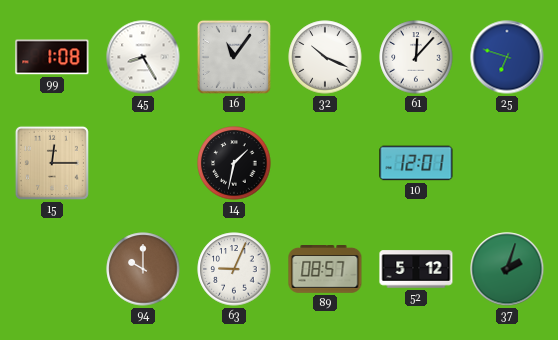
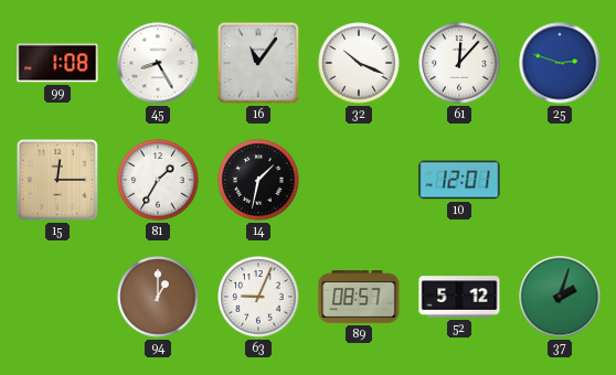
25: 6:48 -> 2:48
81: none -> 1:35
94: 10:00 -> 1:00
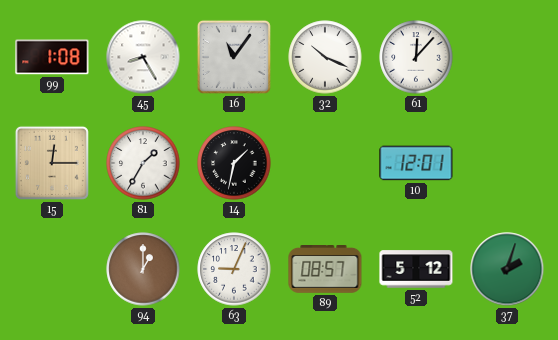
25: 2:48 -> none
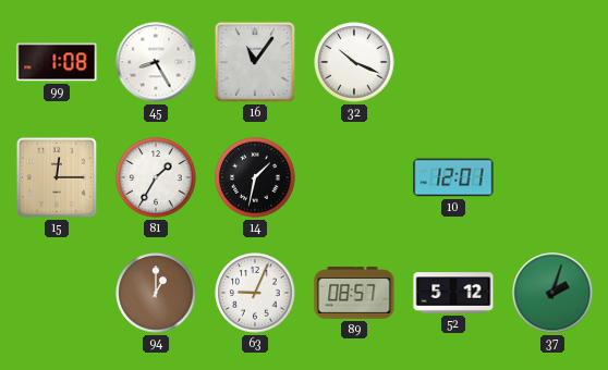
61: 12:07 -> none
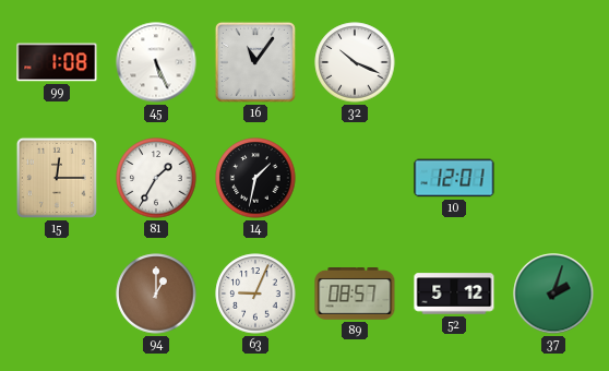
45: 8:25 -> 5:26
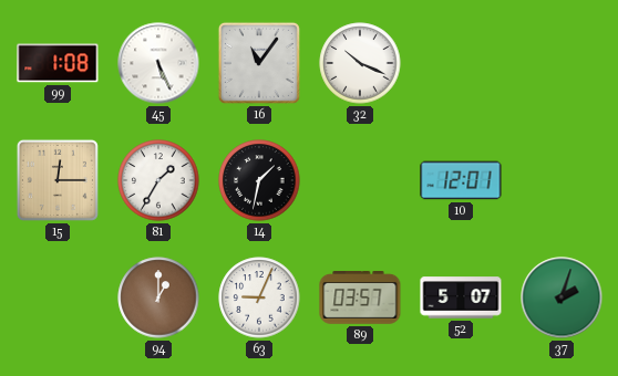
89: 08:57 -> 03:57
52: 5:12 -> 5:07
